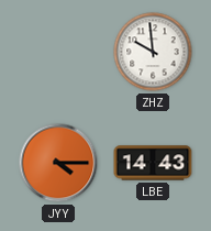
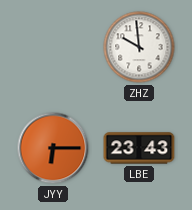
JYY: 4:15 -> 6:15
LBE: 14:43 -> 23:43
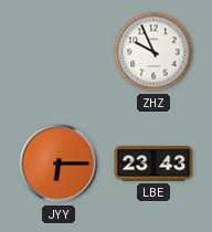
ZHZ: 9:59 -> 9:56
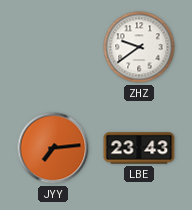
ZHZ: 9:56 -> 9:39
JYY: 6:15 -> 7:14
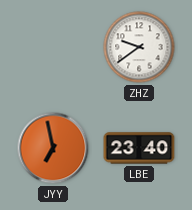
JYY: 7:14 -> 6:58
LBE: 23:43 -> 23:40
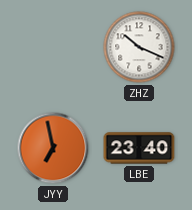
ZHZ: 9:39 -> 10:19
